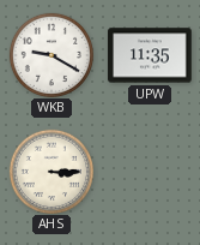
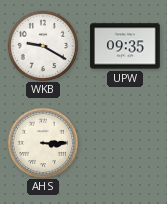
UPW: 11:35 -> 09:35
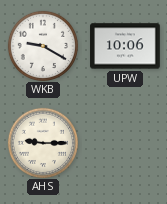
UPW: 09:35 -> 10:06
AHS: 3:15 -> 9:15
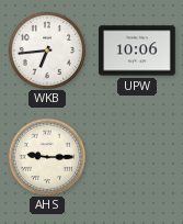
WKB: 9:20 -> 6:44
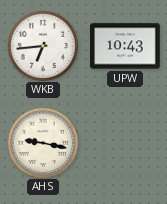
UPW: 10:06 -> 10:43
AHS: 9:15 -> 9:17
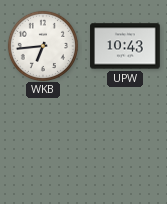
AHS: 9:17 -> none
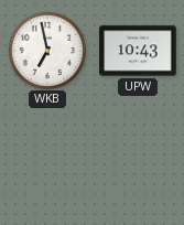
WKB: 6:44 -> 6:58
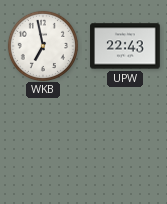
UPW: 10:43 -> 22:43
